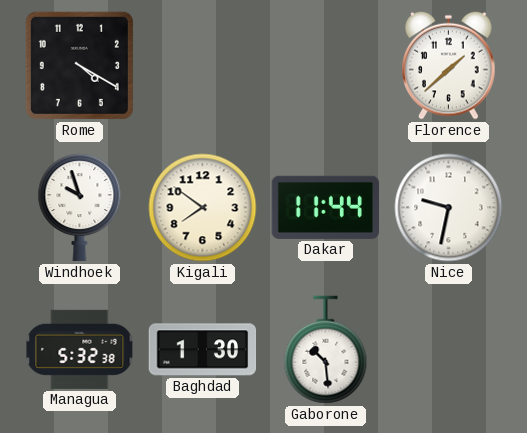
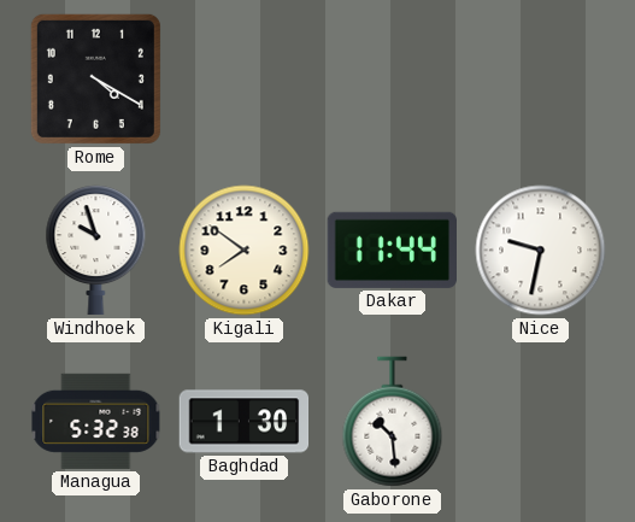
Florence: 1:38 -> none
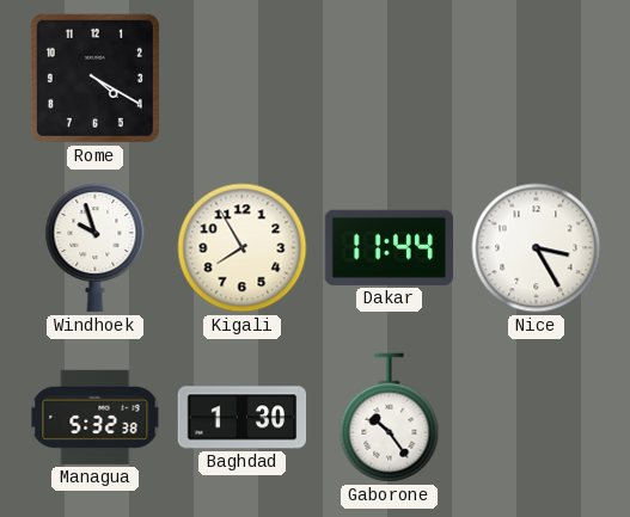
Kigali: 7:51 -> 7:55
Nice: 9:32 -> 3:25
Gaborone: 10:29 -> 10:24
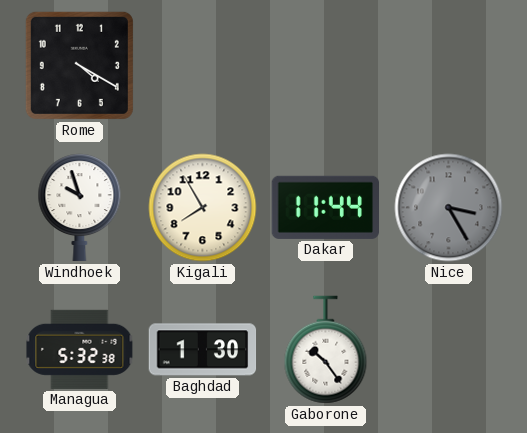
Nice dial: white -> grey
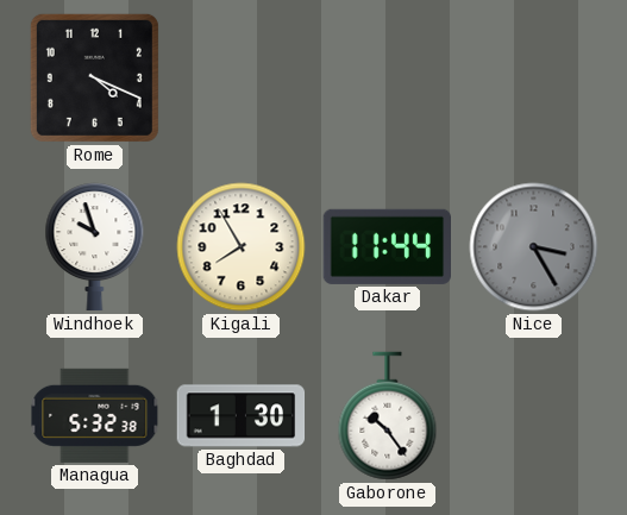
Rome: 4:20 -> 4:19
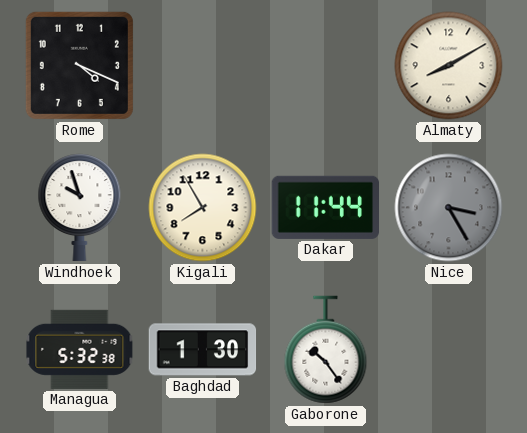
Almaty: none -> 8:10
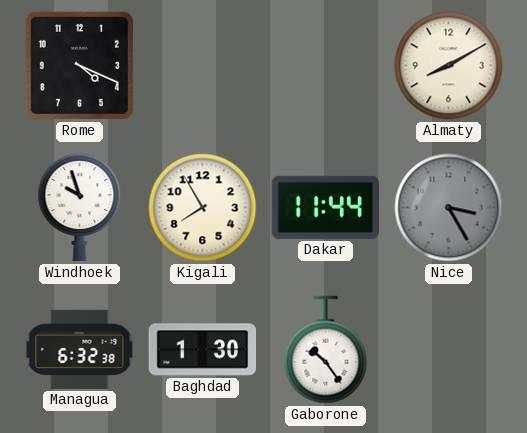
Managua: 5:32 -> 6:32
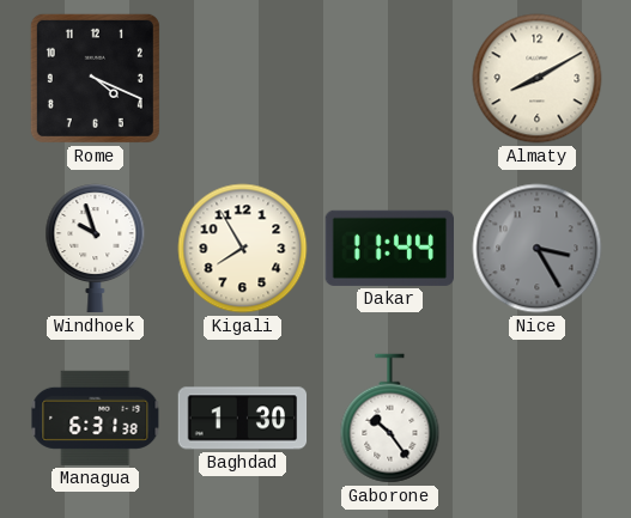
Managua: 6:32 -> 6:31
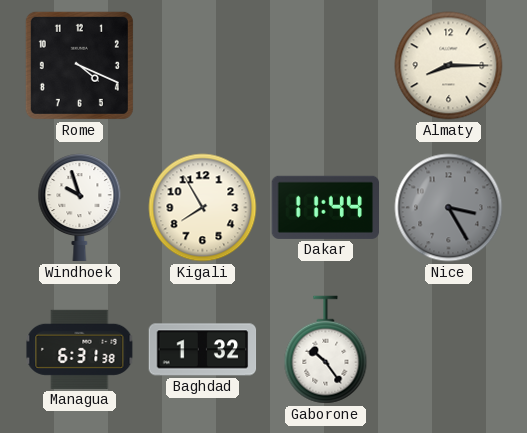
Almaty: 8:10 -> 8:15
Baghdad: 1:30 -> 1:32
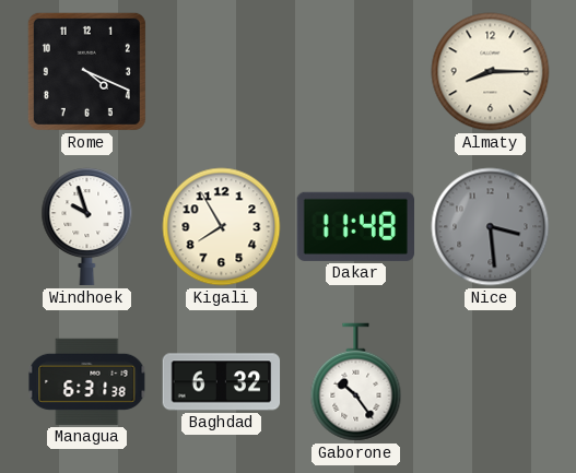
Dakar: 11:44 -> 11:48
Nice: 3:25 -> 3:29
Baghdad: 1:32 -> 6:32
